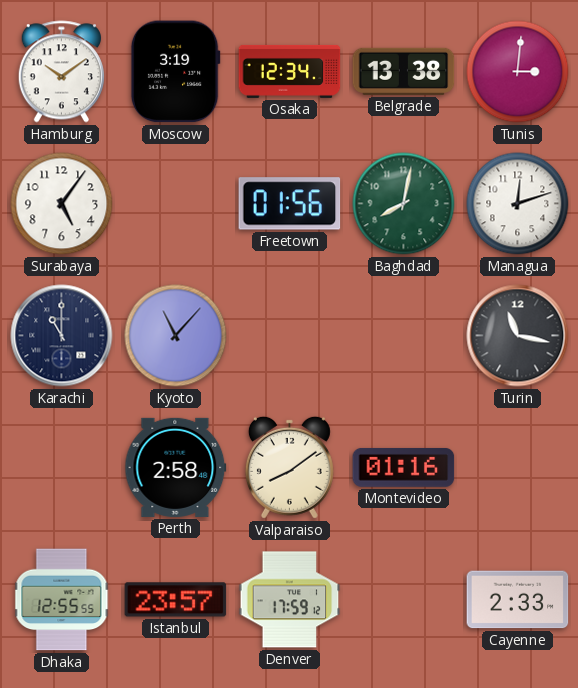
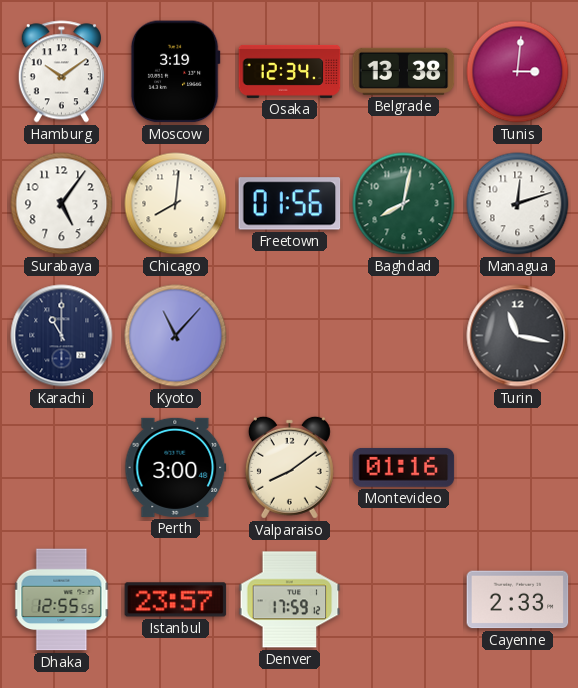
Chicago: none -> 8:01
Perth: 2:58 -> 3:00
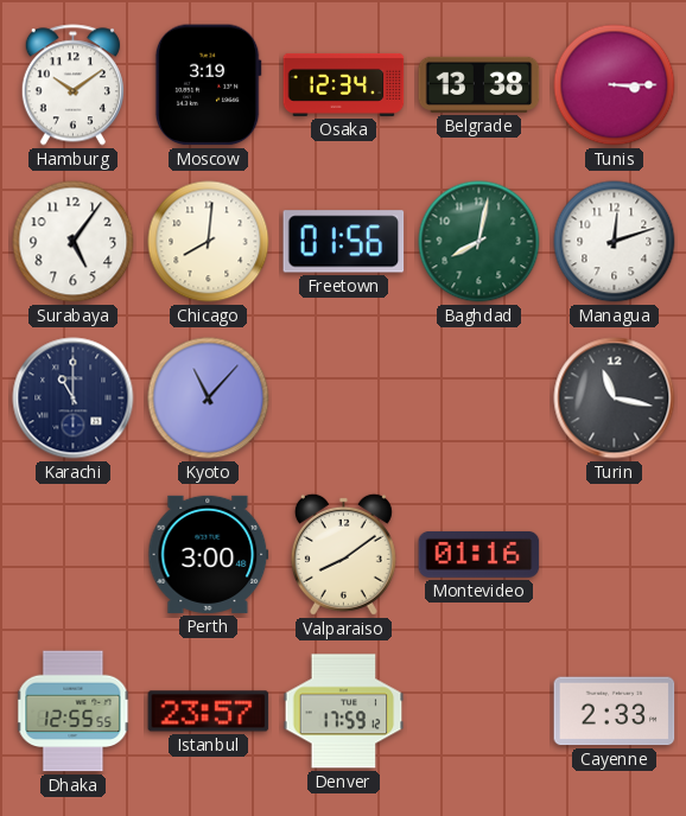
Tunis: 3:01 -> 3:15
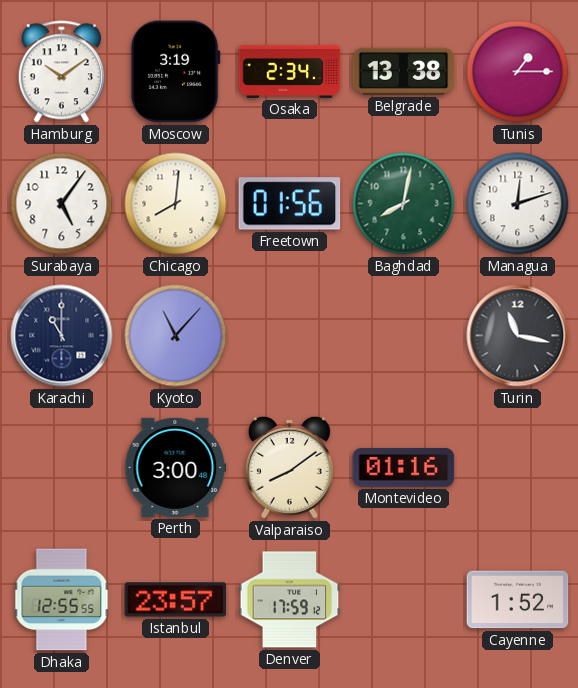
Osaka: 12:34 -> 2:34
Tunis: 3:15 -> 1:15
Cayenne: 2:33 -> 1:52
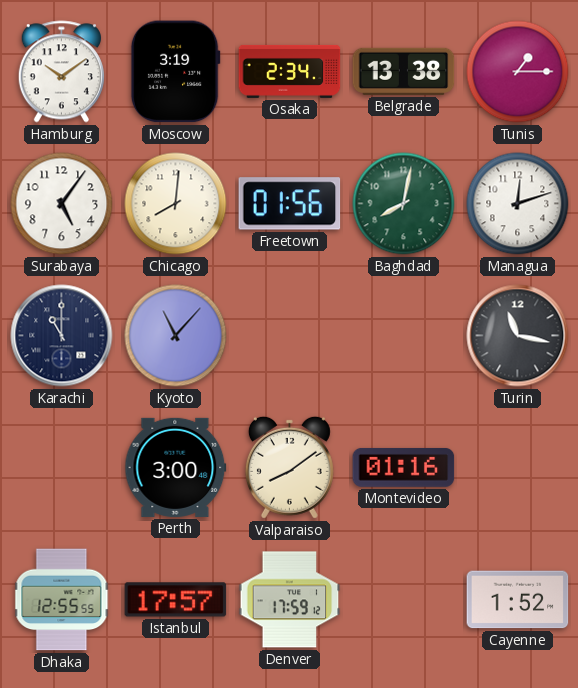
Istanbul: 23:57 -> 17:57
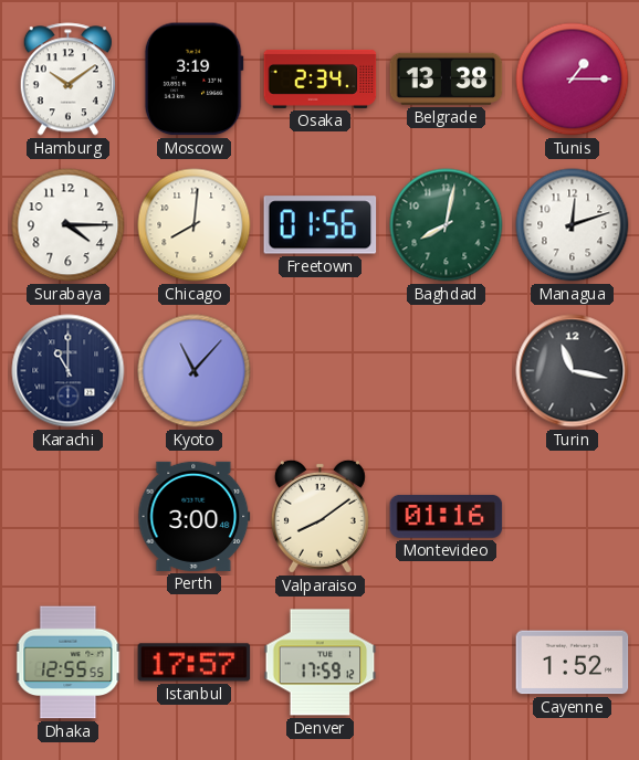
Surabaya: 5:06 -> 4:15
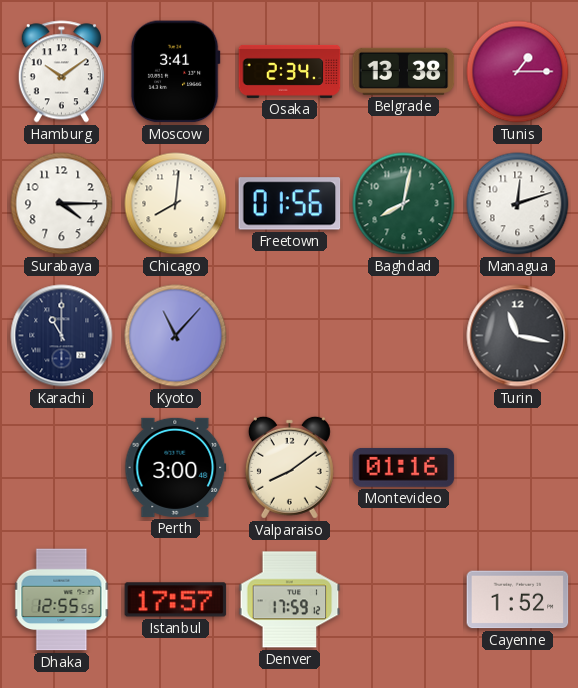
Moscow: 3:19 -> 3:41
